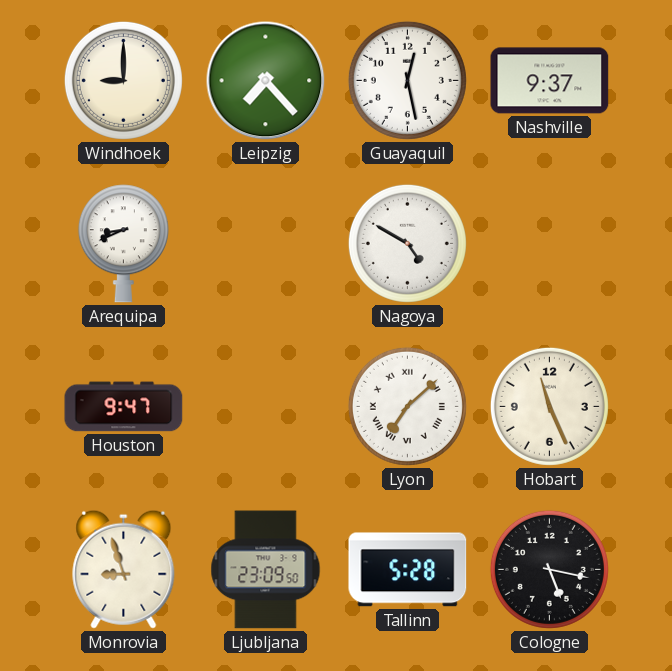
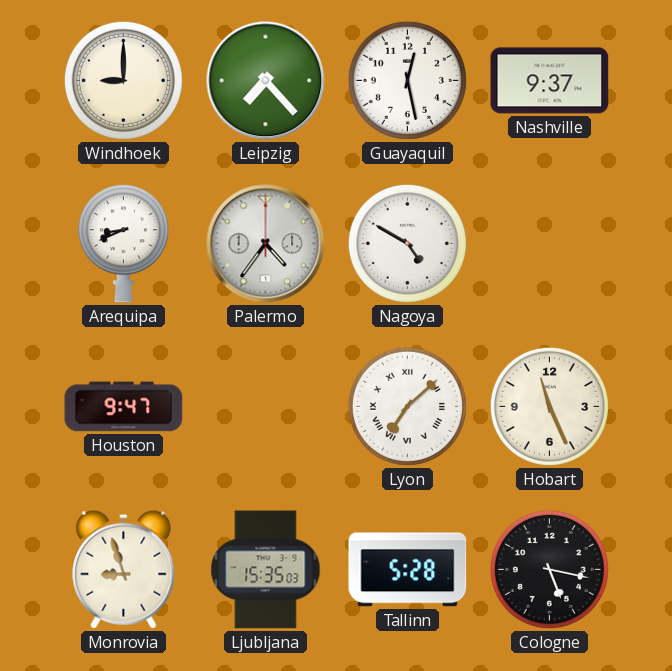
Palermo: none -> 4:36
Ljubljana: 23:09 -> 15:35
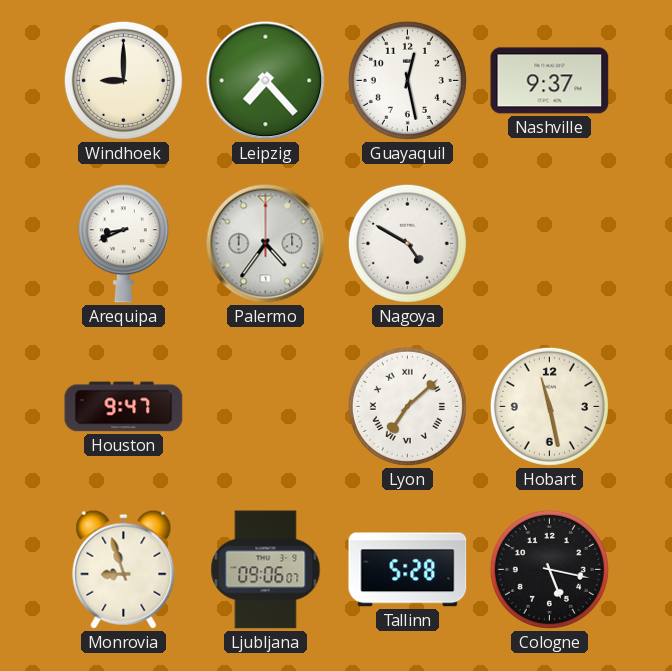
Hobart: 11:26 -> 11:28
Ljubljana: 15:35 -> 09:06
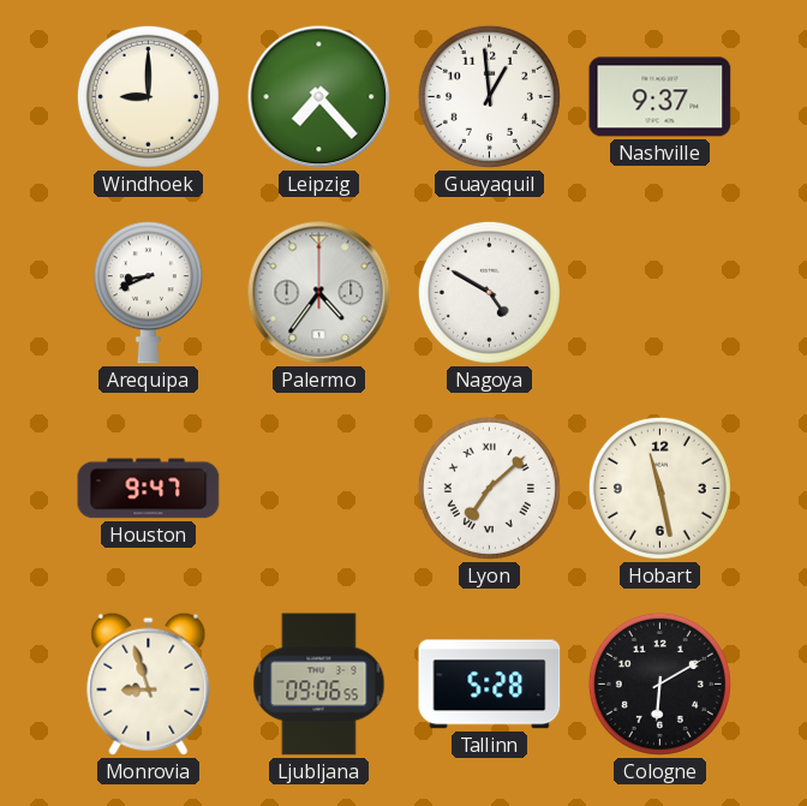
Guayaquil: 12:28 -> 12:59
Ljubljana: 09:06:07 -> 09:06:55
Cologne: 5:17 -> 6:10
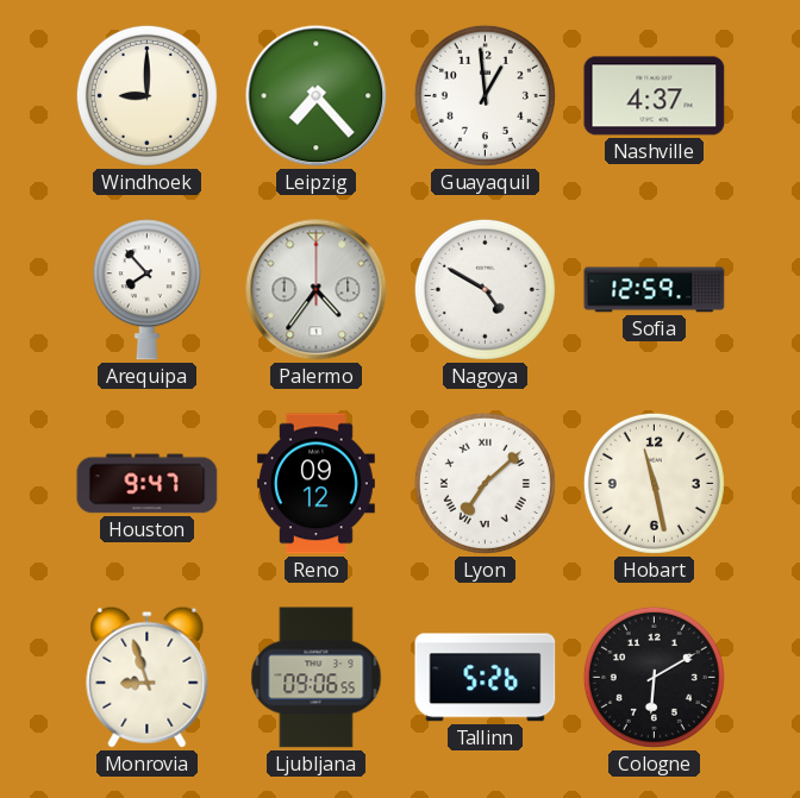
Nashville: 9:37 -> 4:37
Arequipa: 8:41 -> 7:53
Sofia: none -> 12:59
Reno: none -> 09:12
Tallinn: 5:28 -> 5:26
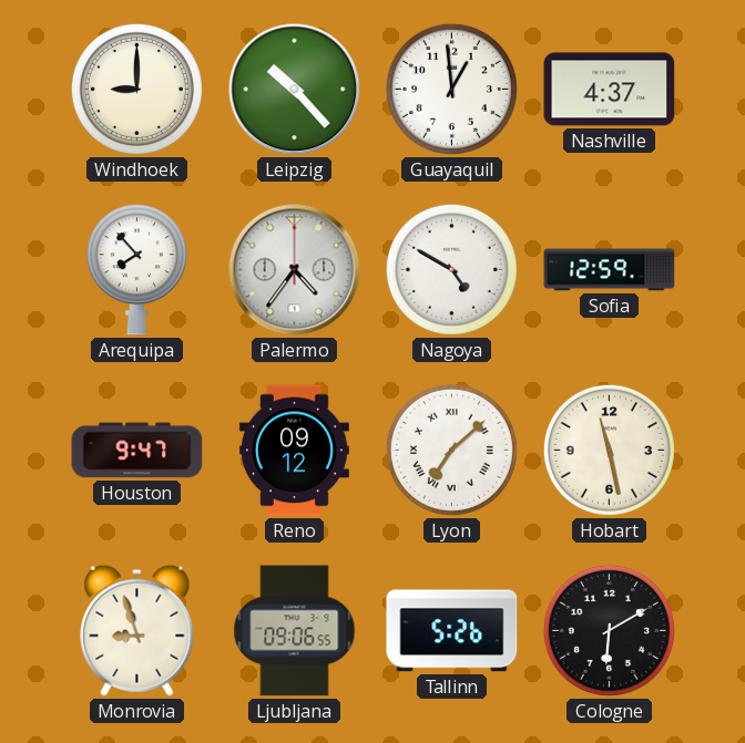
Leipzig: 7:23 -> 10:23
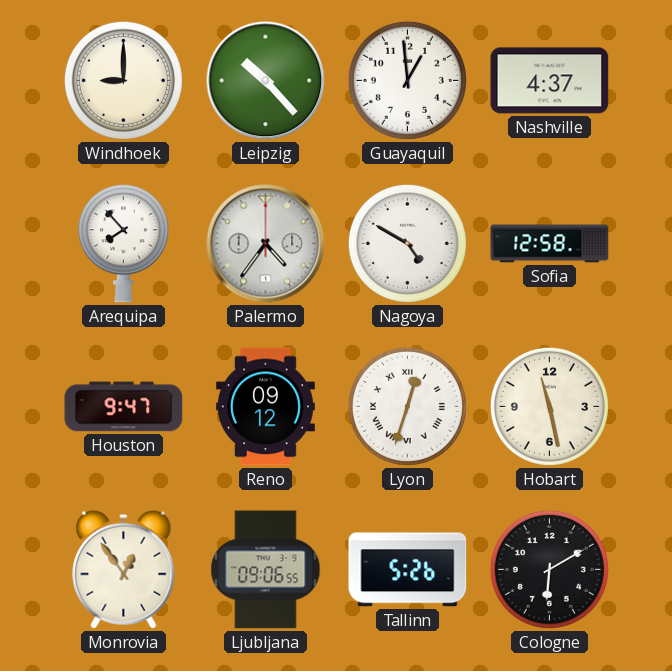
Sofia: 12:59 -> 12:58
Lyon: 7:08 -> 12:33
Monrovia: 8:57 -> 12:54
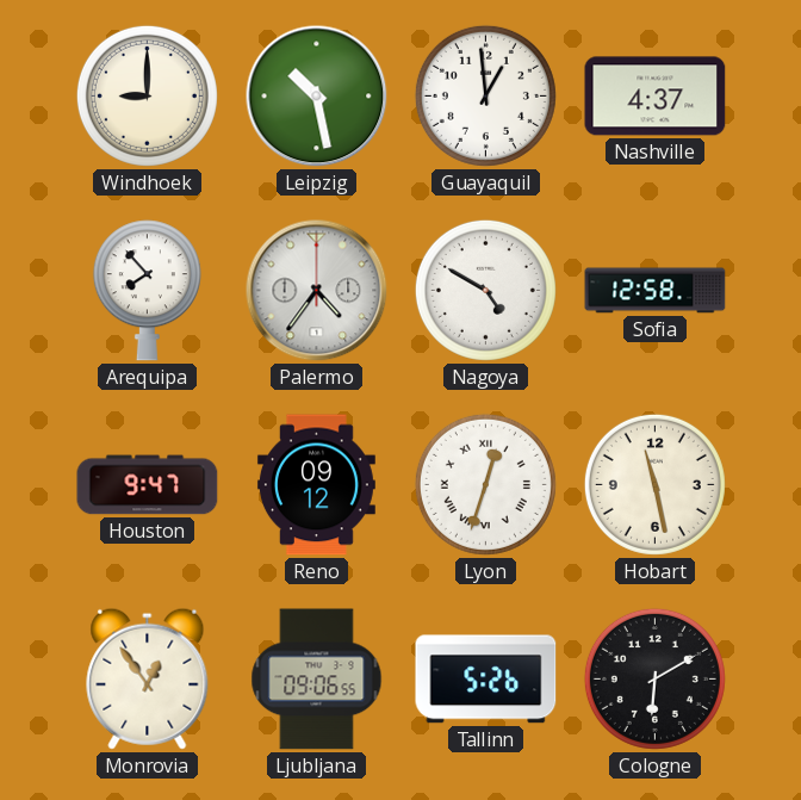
Leipzig: 10:23 -> 10:28
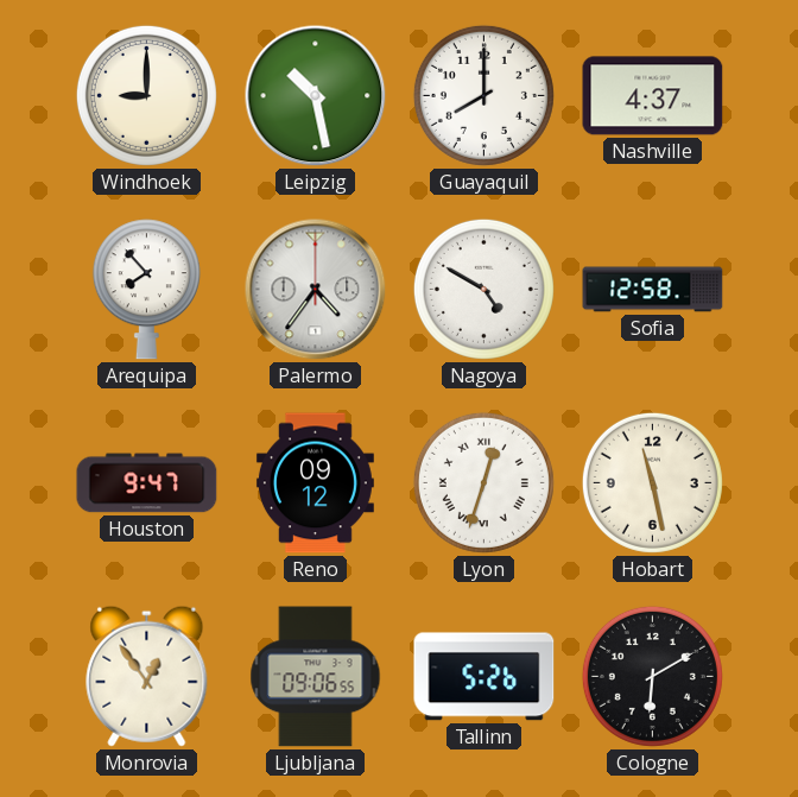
Guayaquil: 12:59 -> 8:00
